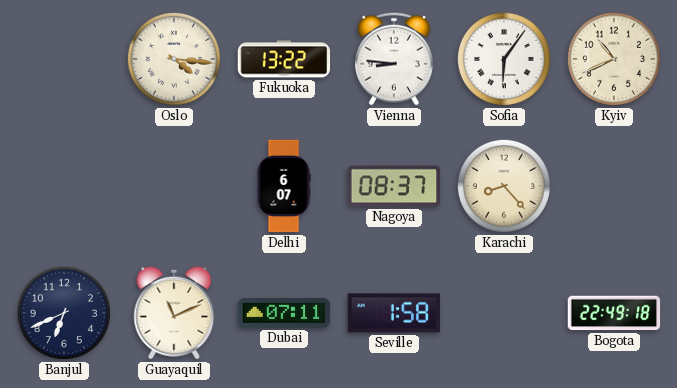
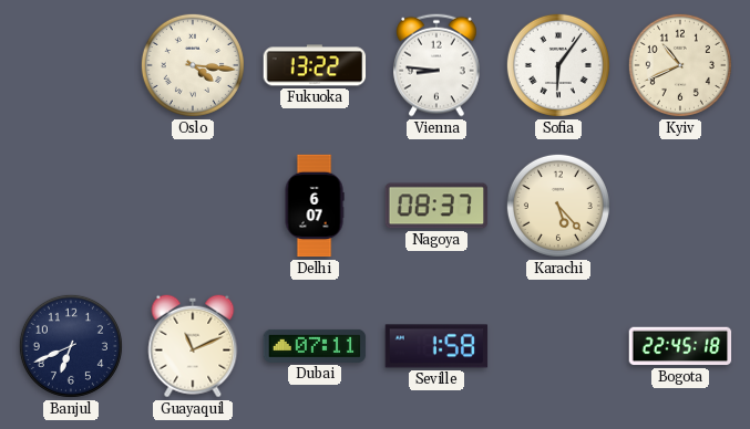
Karachi: 8:23 -> 5:23
Bogota: 22:49 -> 22:45
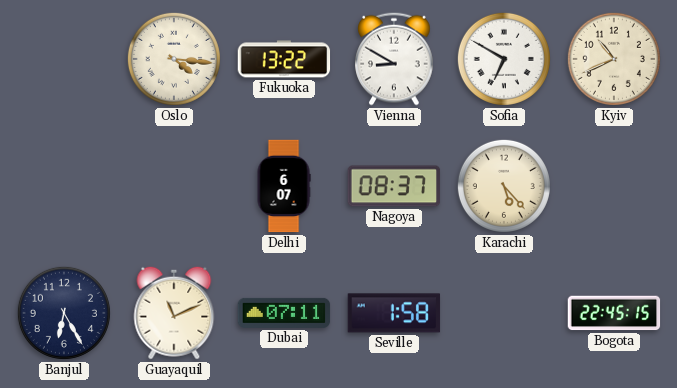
Vienna: 8:46 -> 8:50
Sofia: 6:06 -> 6:50
Banjul: 6:41 -> 6:25
Bogota: 22:45:18 -> 22:45:15
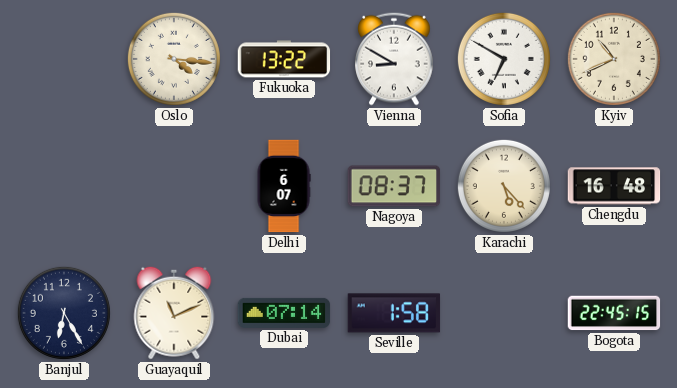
Chengdu: none -> 16:48
Dubai: 07:11 -> 07:14
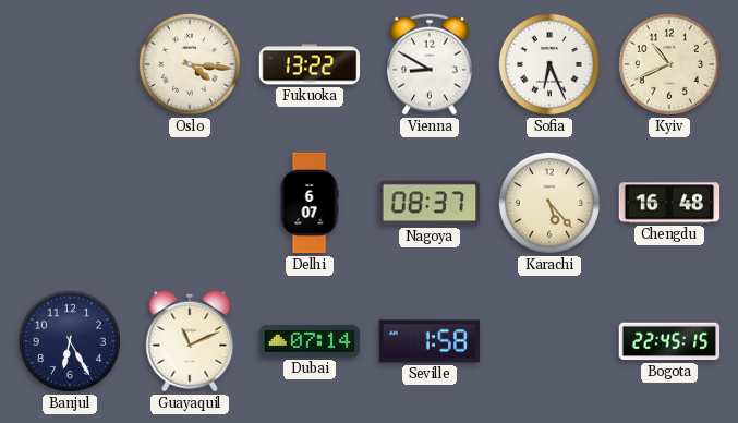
Sofia: 6:50 -> 6:26
